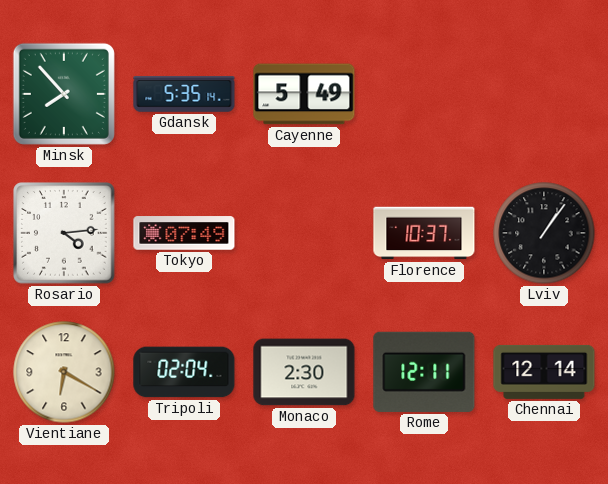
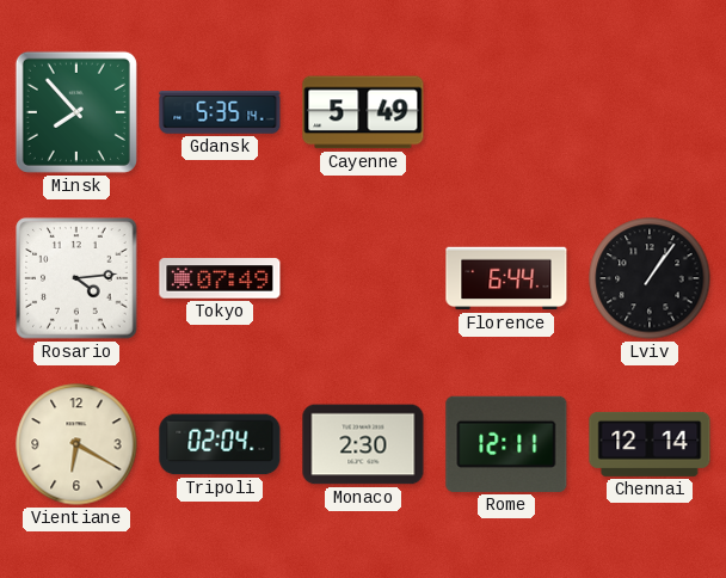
Florence: 10:37 -> 6:44
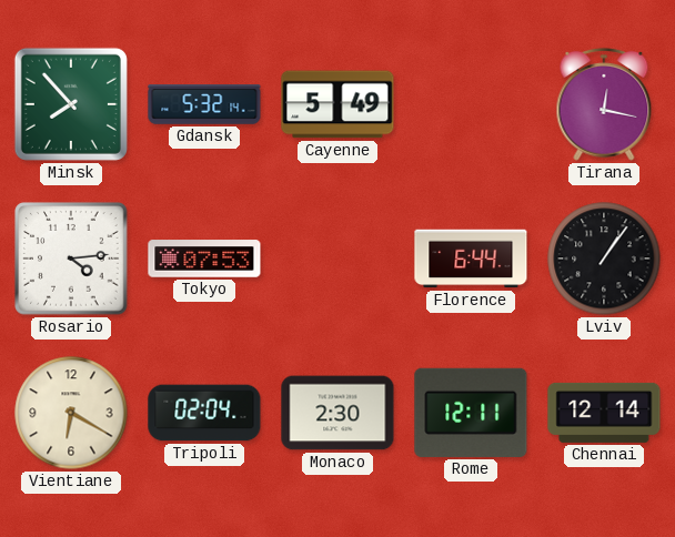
Gdansk: 5:35 -> 5:32
Tirana: none -> 12:17
Tokyo: 07:49 -> 07:53
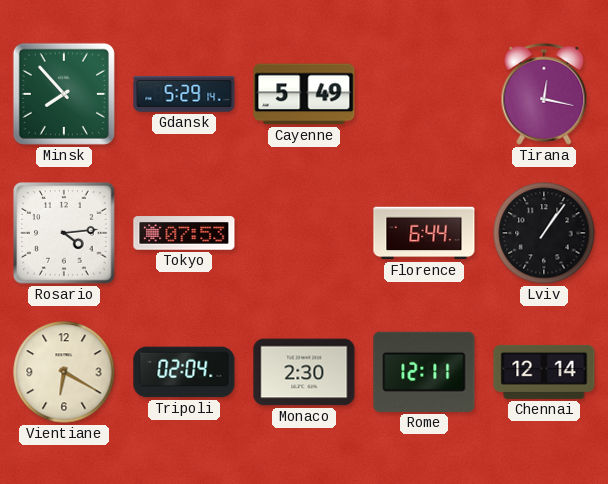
Gdansk: 5:32 -> 5:29
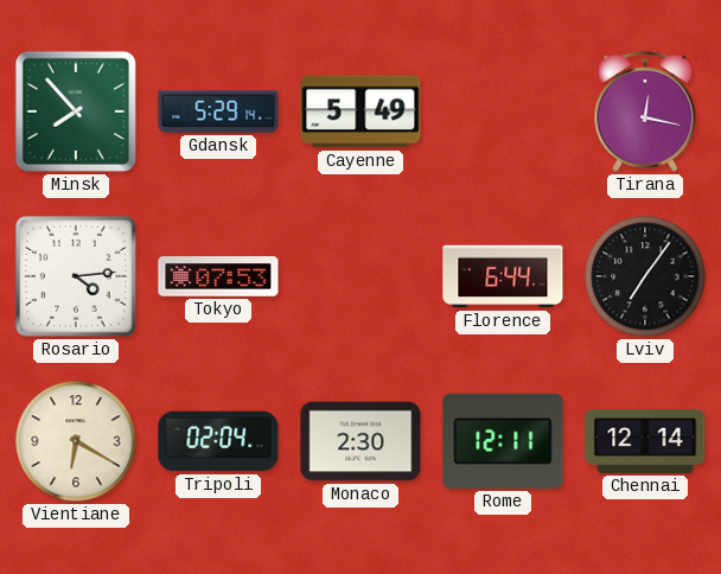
Lviv: 1:06 -> 7:06
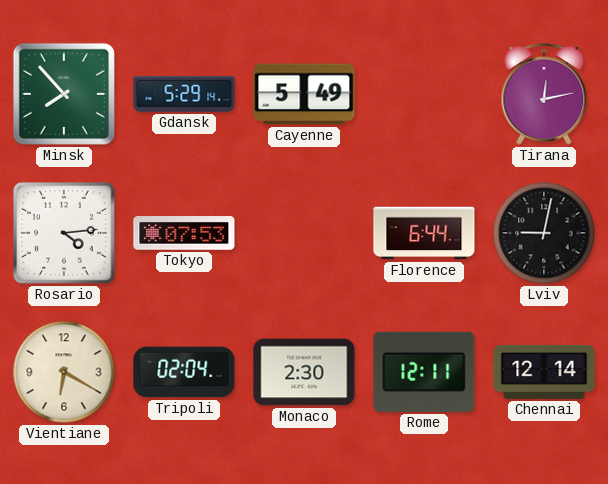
Tirana: 12:17 -> 12:13
Lviv: 7:06 -> 9:02
